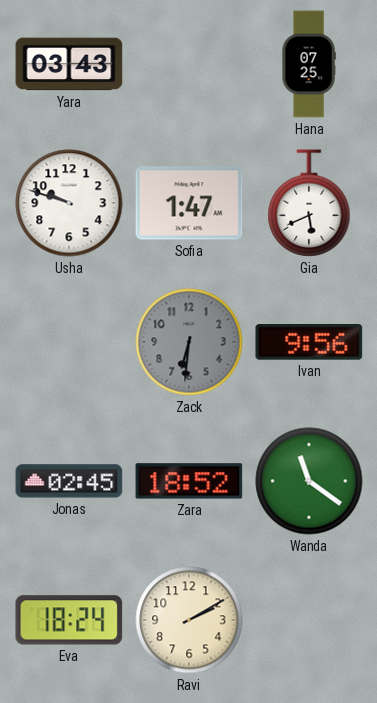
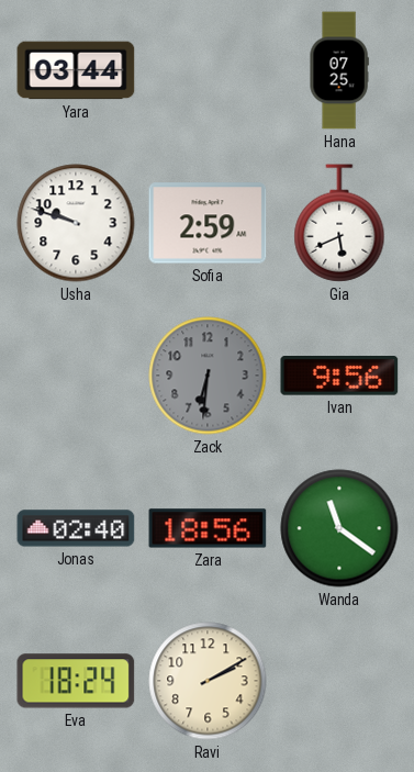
Yara: 03:43 -> 03:44
Sofia: 1:47 -> 2:59
Jonas: 02:45 -> 02:40
Zara: 18:52 -> 18:56
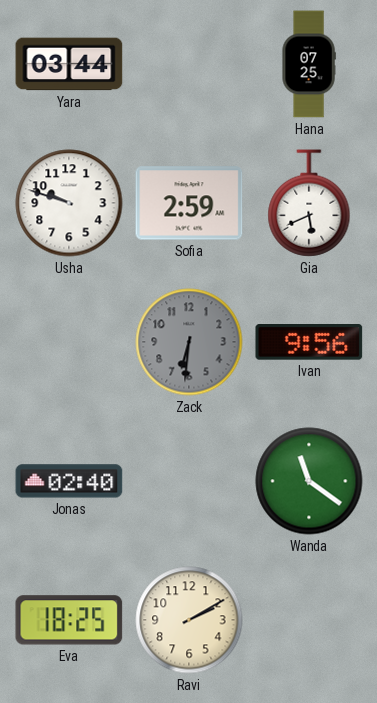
Zara: 18:56 -> none
Eva: 18:24 -> 18:25
